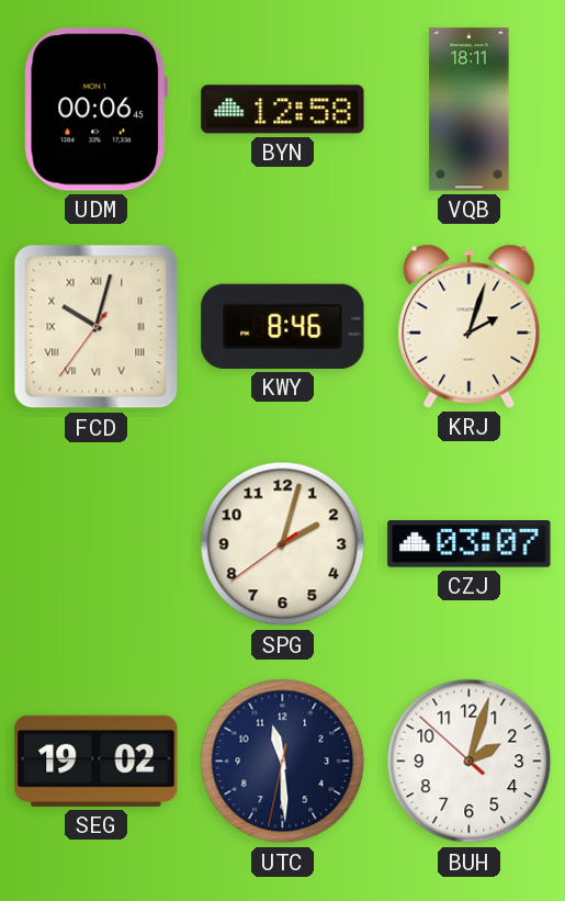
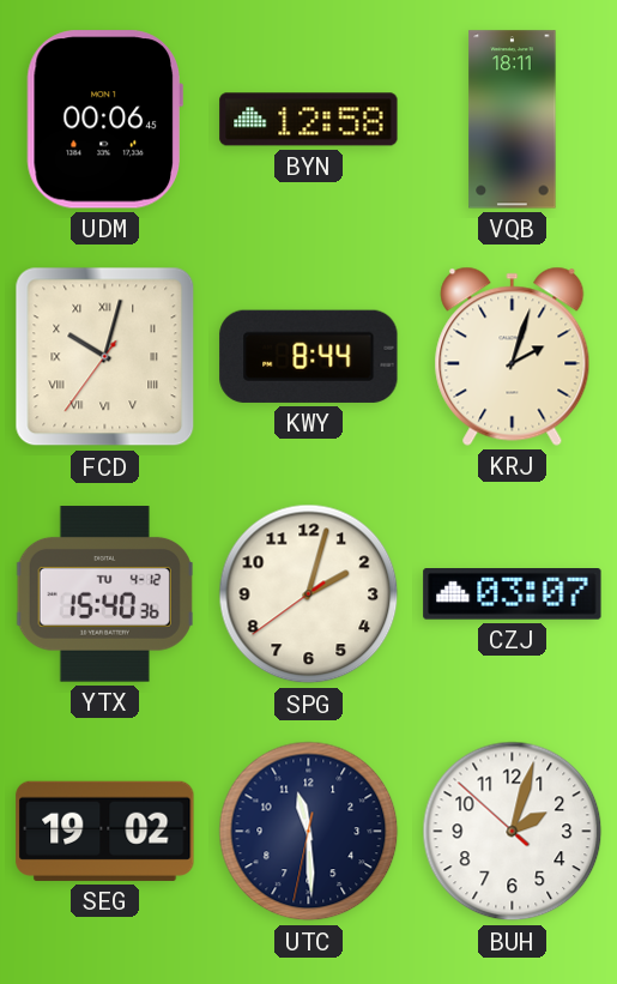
KWY: 8:46 -> 8:44
YTX: none -> 15:40
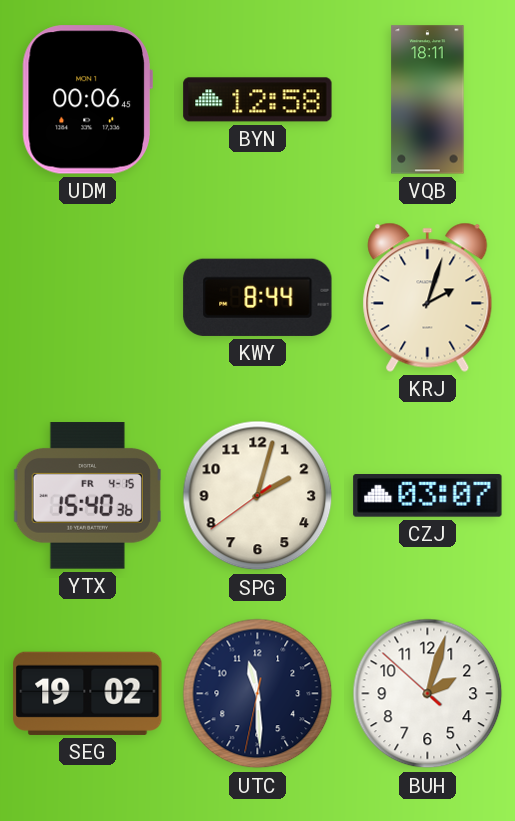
FCD: 10:02 -> none
YTX date: TU 4-12 -> FR 4-15
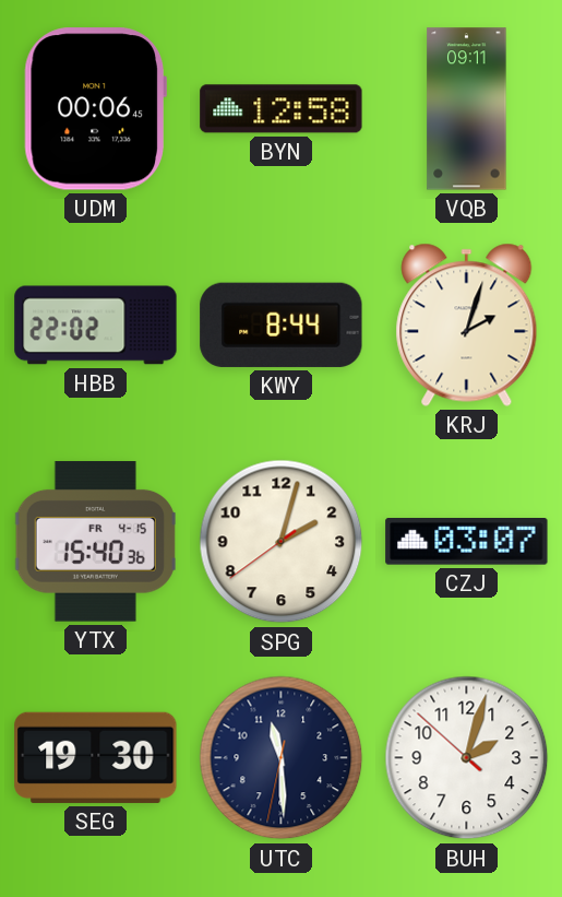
VQB: 18:11 -> 09:11
HBB: none -> 22:02
SEG: 19:02 -> 19:30
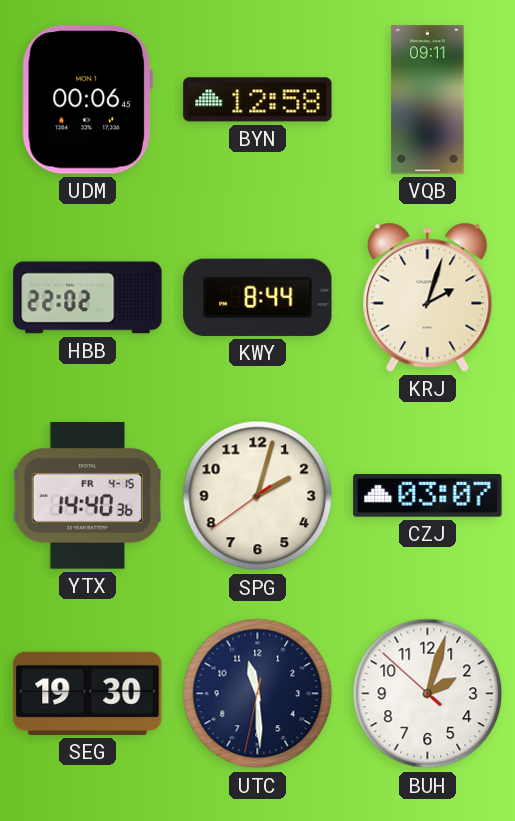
YTX: 15:40 -> 14:40
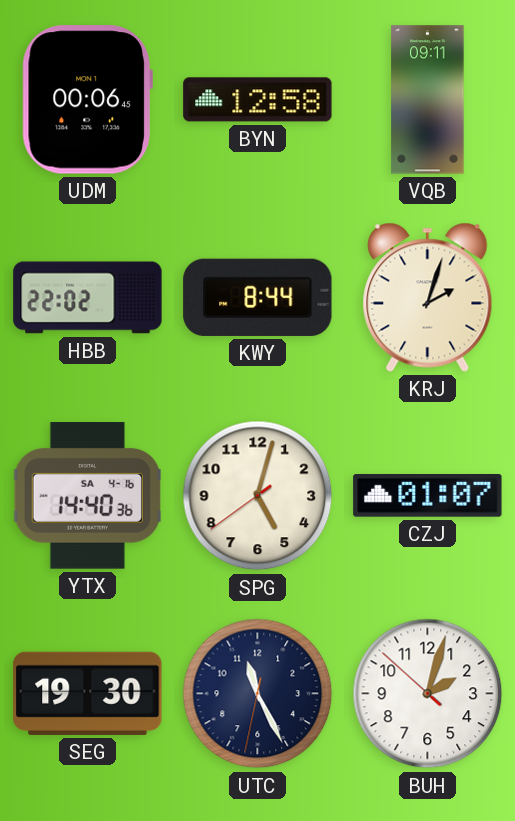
YTX date: FR 4-15 -> SA 4-16
SPG: 2:02 -> 5:02
CZJ: 03:07 -> 01:07
UTC: 11:29 -> 11:25
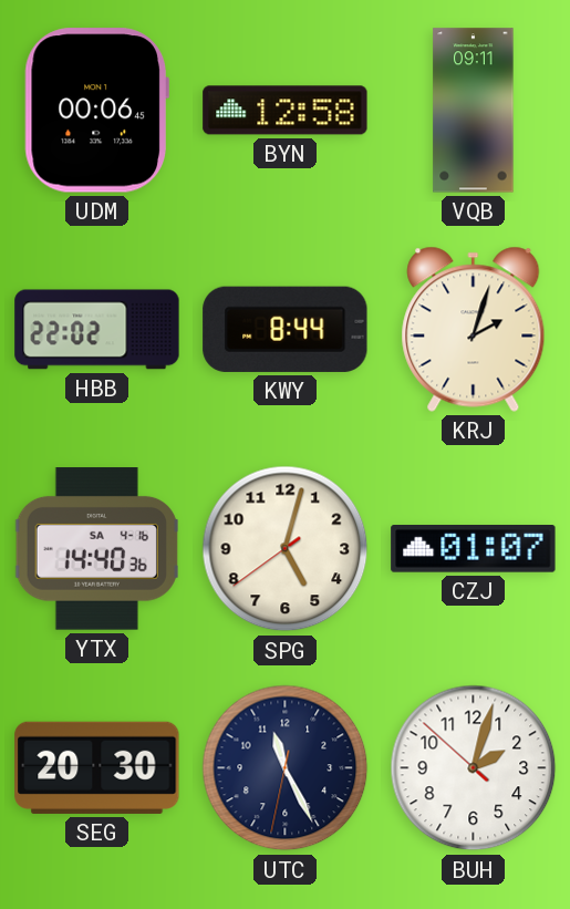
SEG: 19:30 -> 20:30
